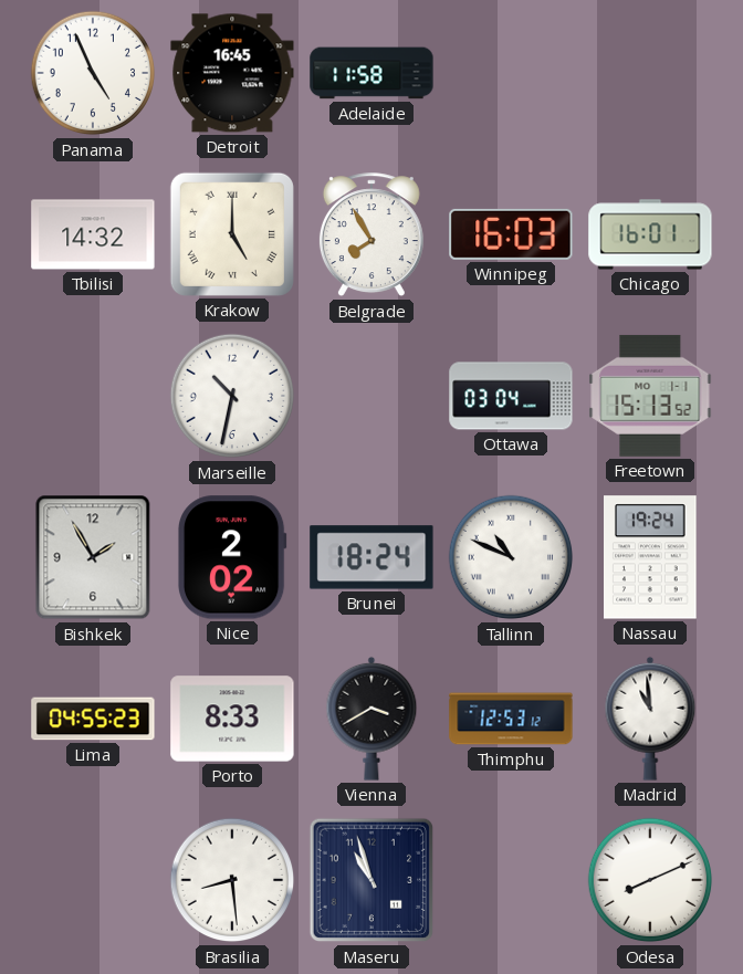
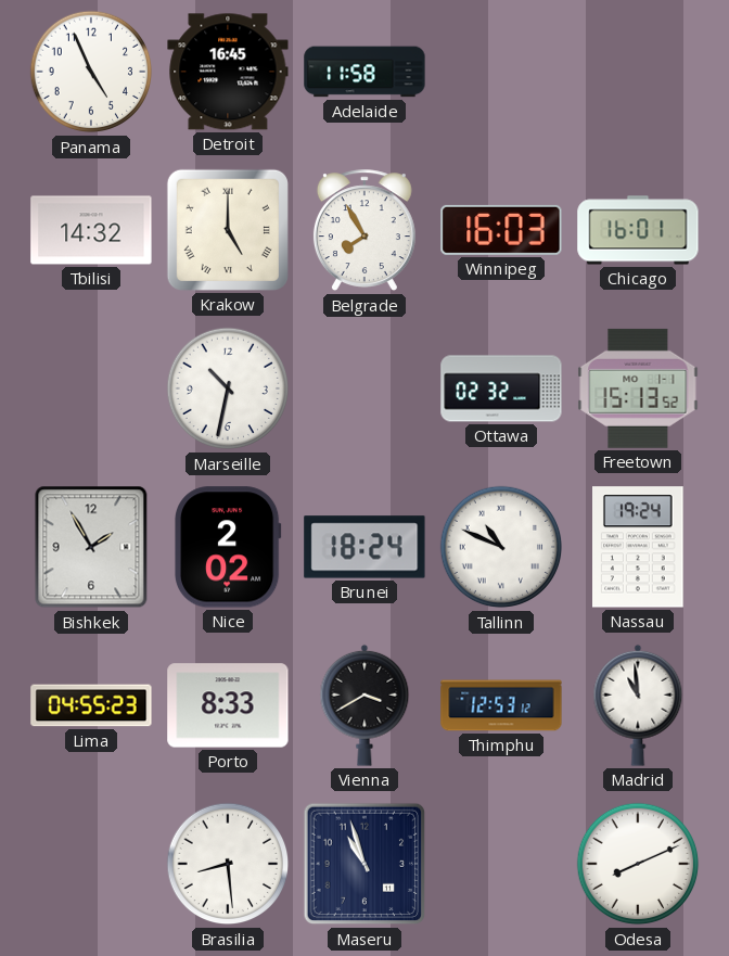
Ottawa: 03:04 -> 02:32
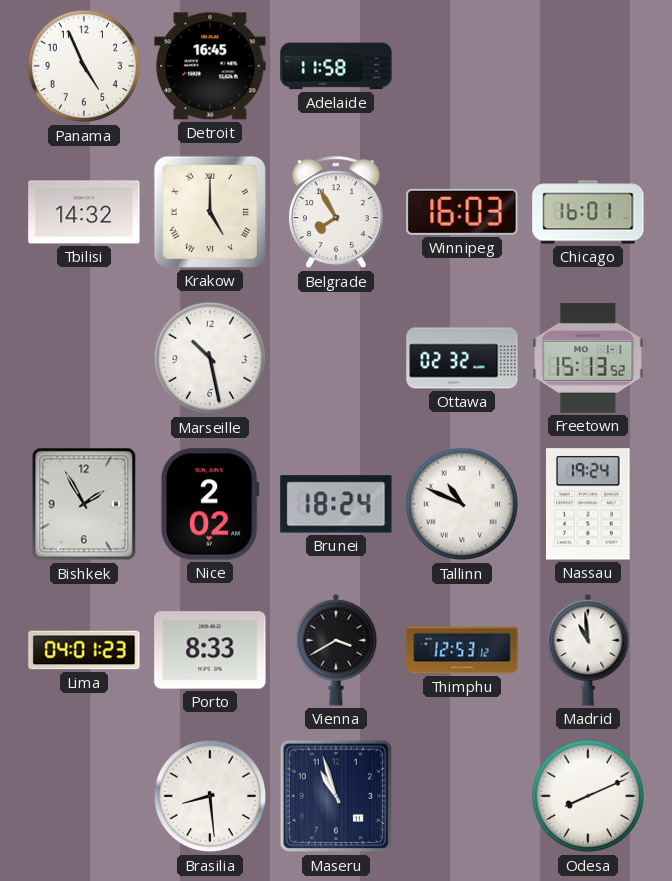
Marseille: 10:32 -> 10:28
Lima: 04:55 -> 04:01
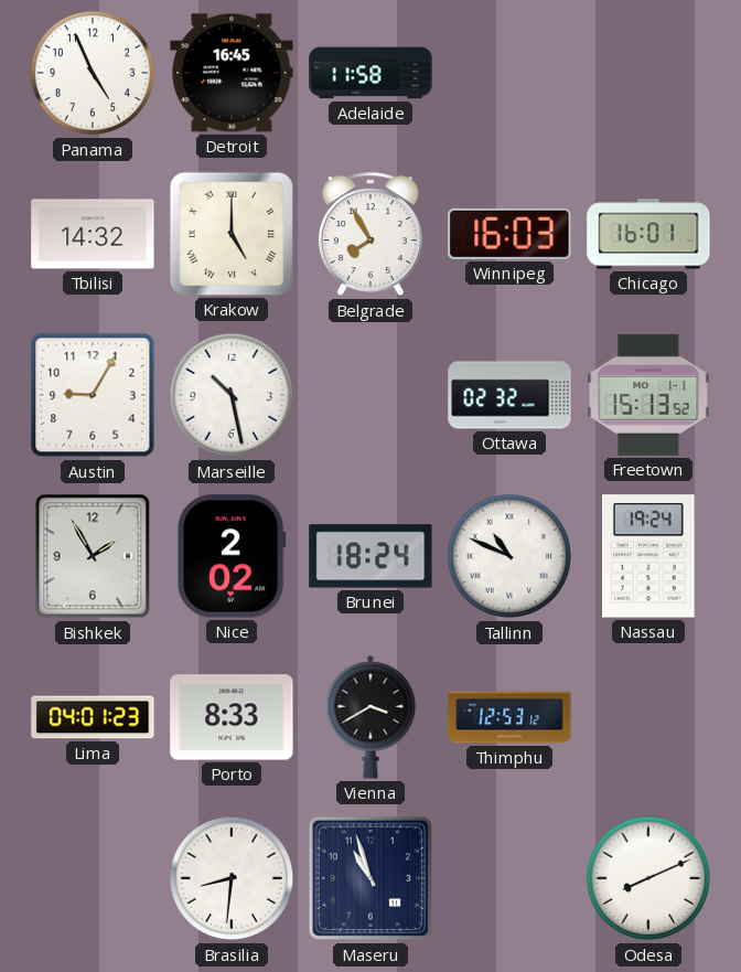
Austin: none -> 9:05
Madrid: 10:59 -> none
Brasilia: 8:29 -> 8:31
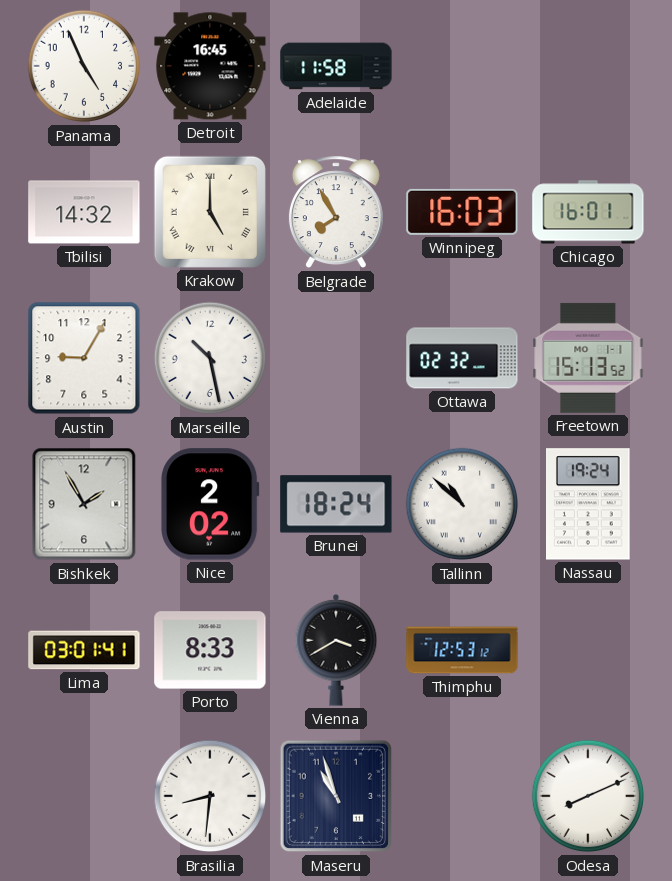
Tallinn: 10:49 -> 10:52
Lima: 04:01 -> 03:01
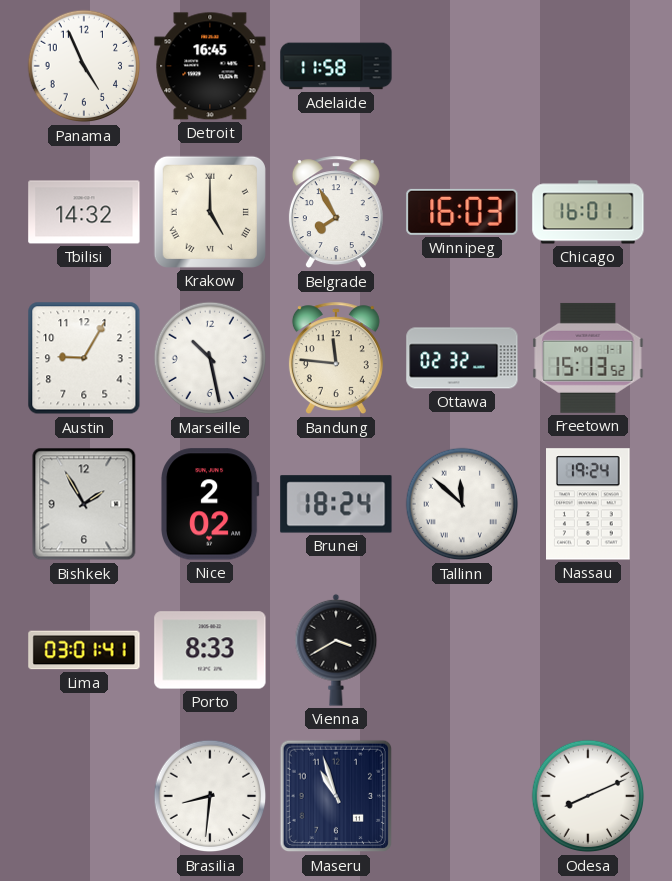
Bandung: none -> 11:46
Tallinn: 10:52 -> 11:52
Thimphu: 12:53 -> none
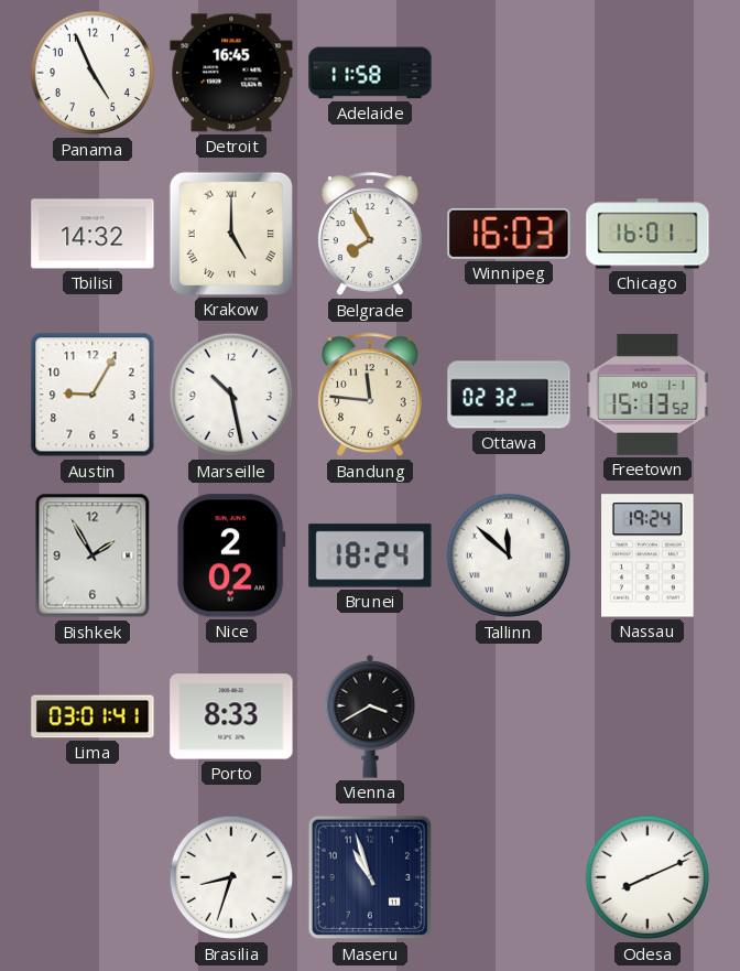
Brasilia: 8:31 -> 8:33
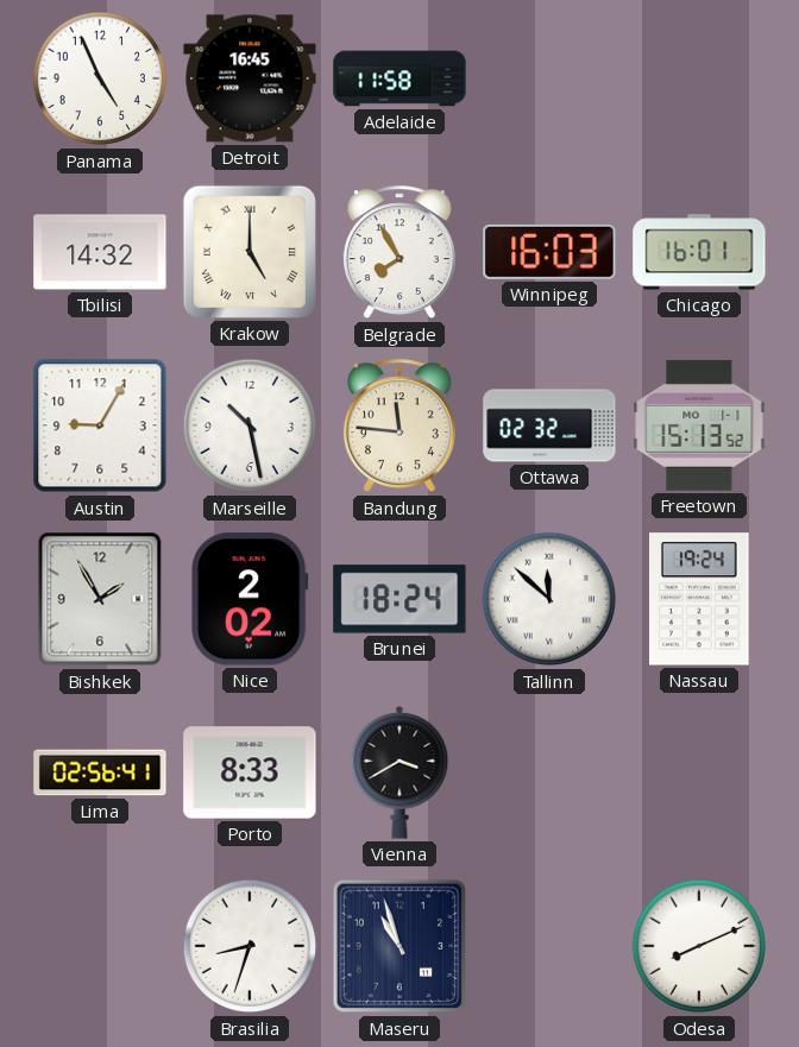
Lima: 03:01 -> 02:56
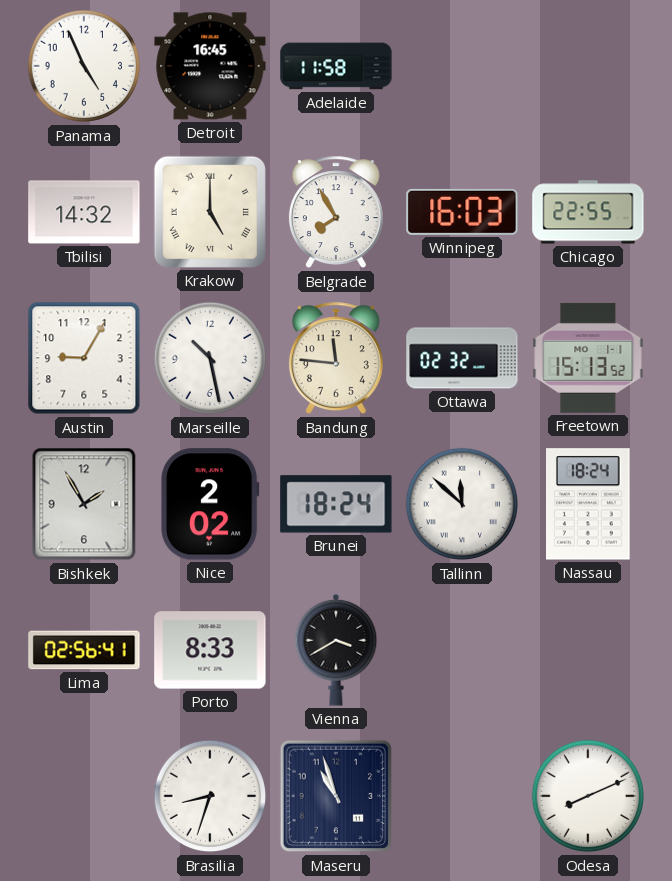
Chicago: 16:01 -> 22:55
Nassau: 19:24 -> 18:24
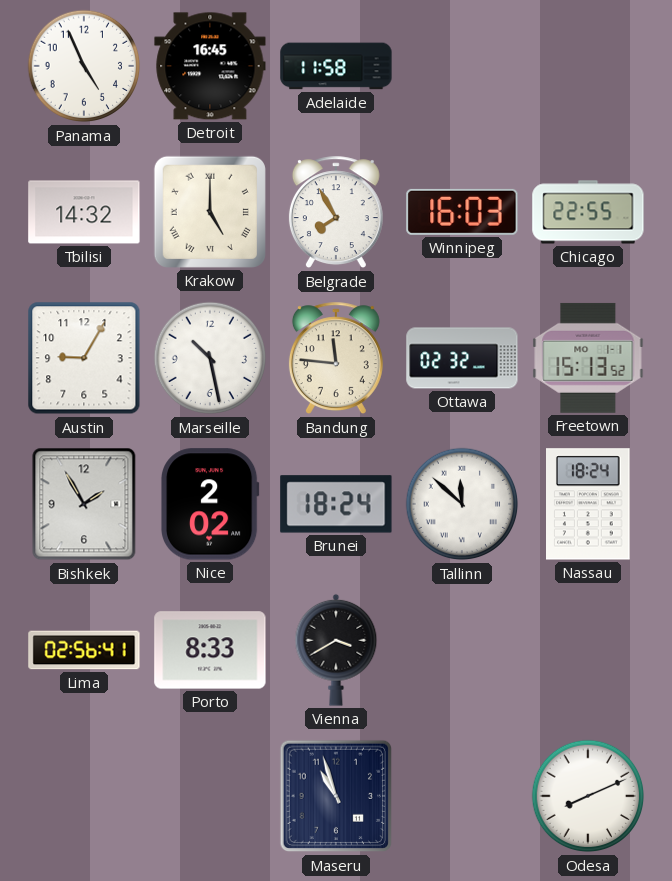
Brasilia: 8:33 -> none
